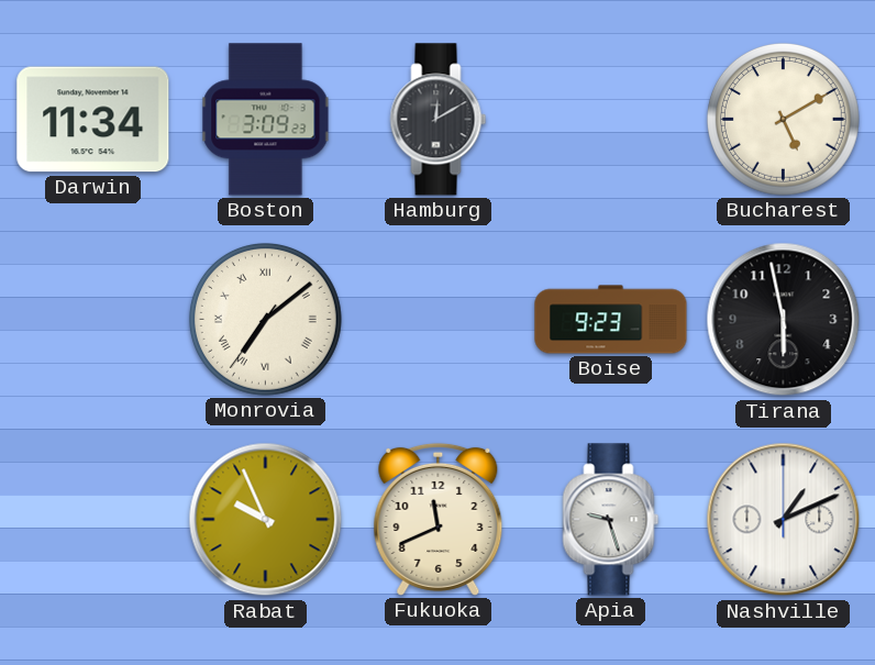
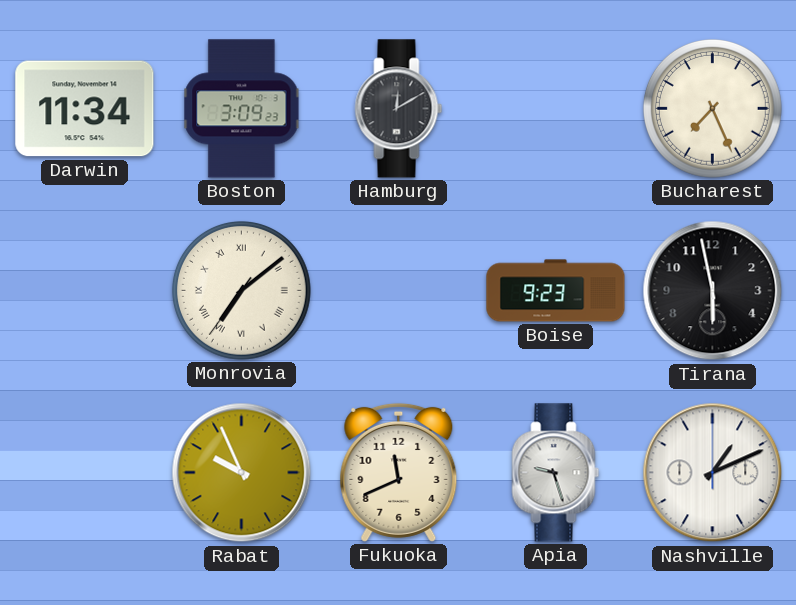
Bucharest: 5:10 -> 7:26
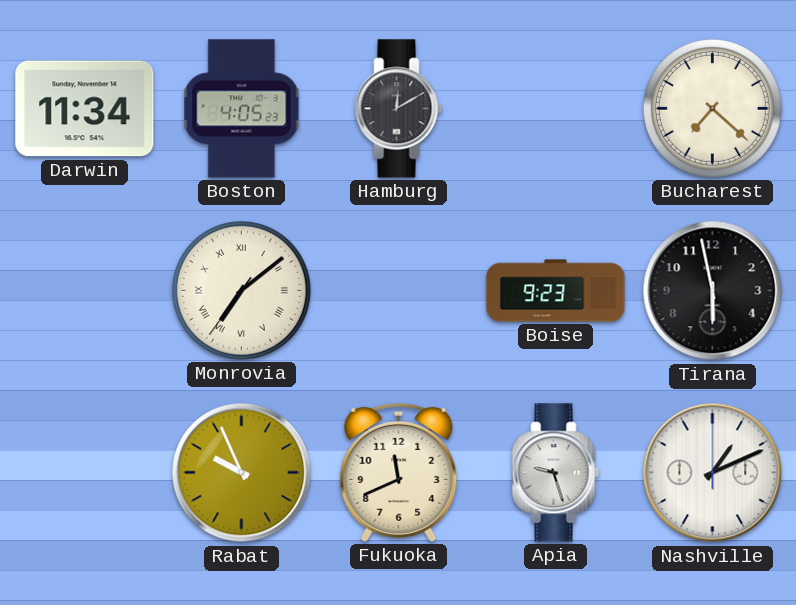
Boston: 3:09 -> 4:05
Bucharest: 7:26 -> 7:22
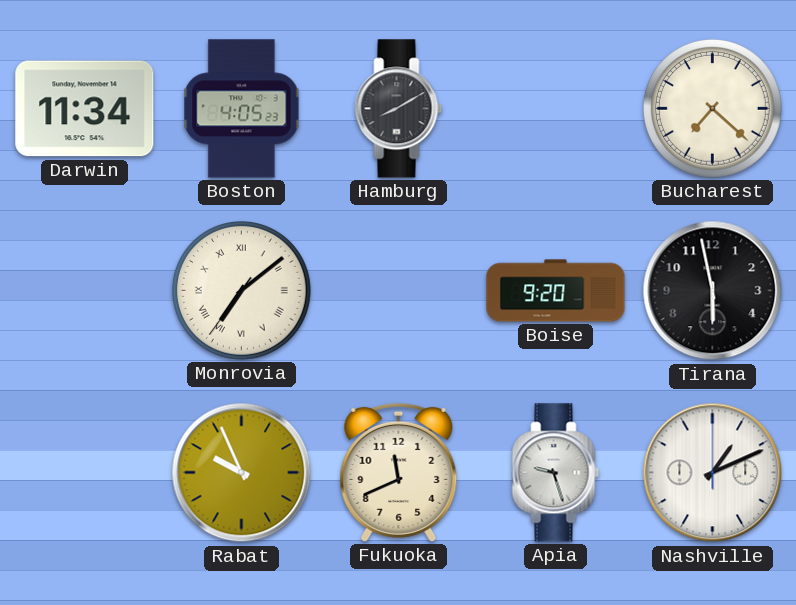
Hamburg: 12:10 -> 8:10
Boise: 9:23 -> 9:20
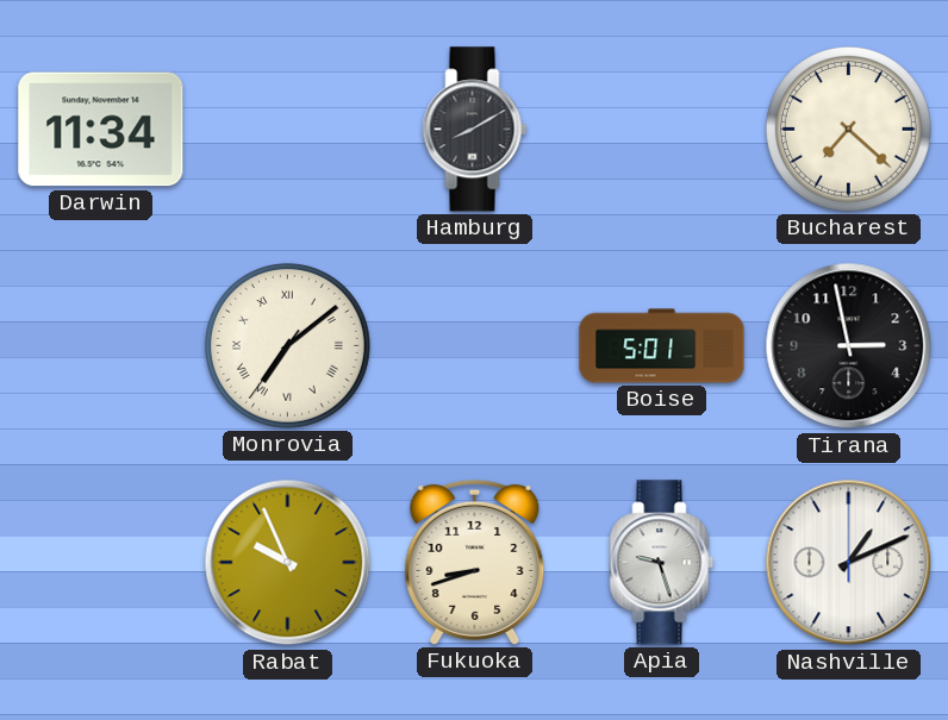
Boston: 4:05 -> none
Boise: 9:20 -> 5:01
Tirana: 5:58 -> 2:58
Fukuoka: 11:41 -> 8:42
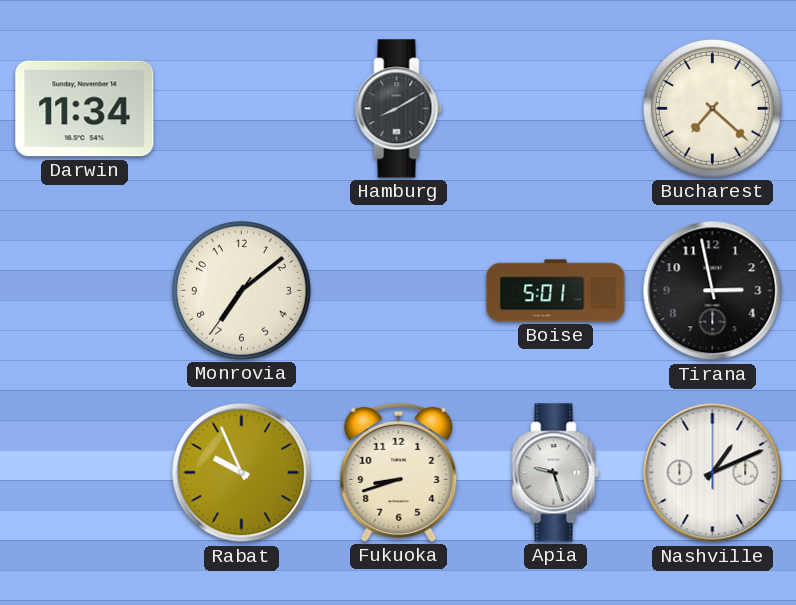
Monrovia numerals: Roman -> Arabic
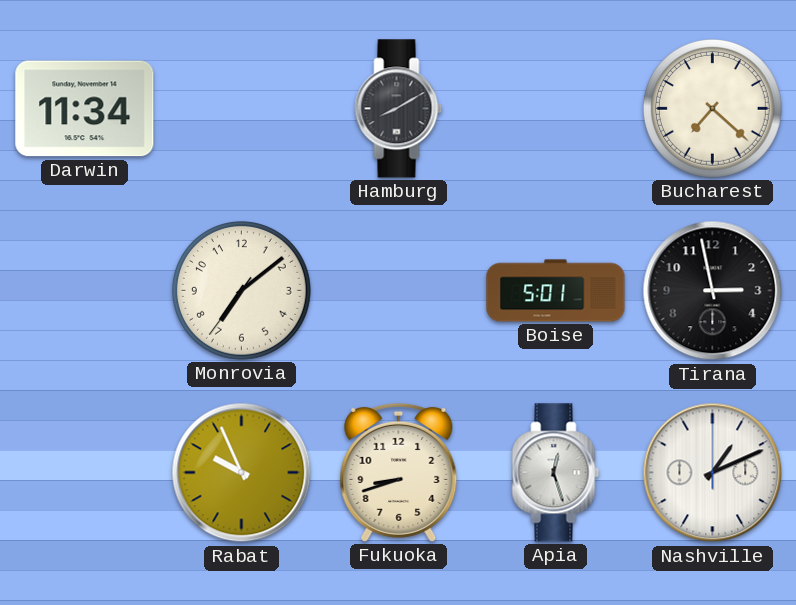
Apia: 9:27 -> 12:27
